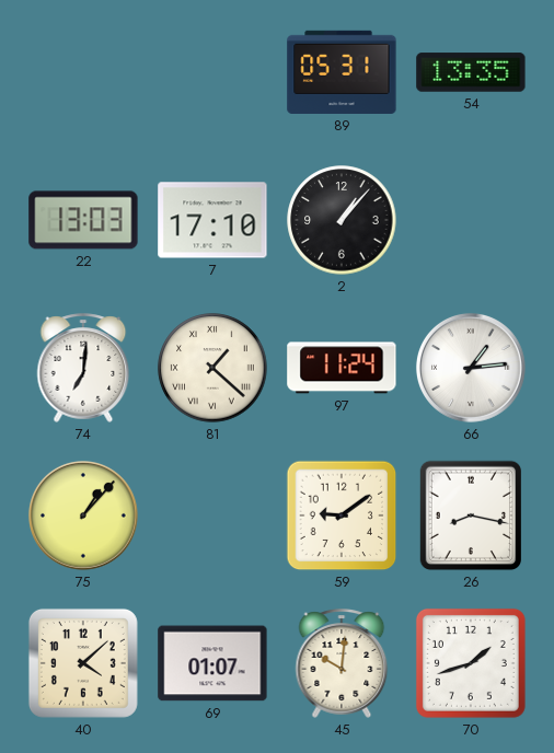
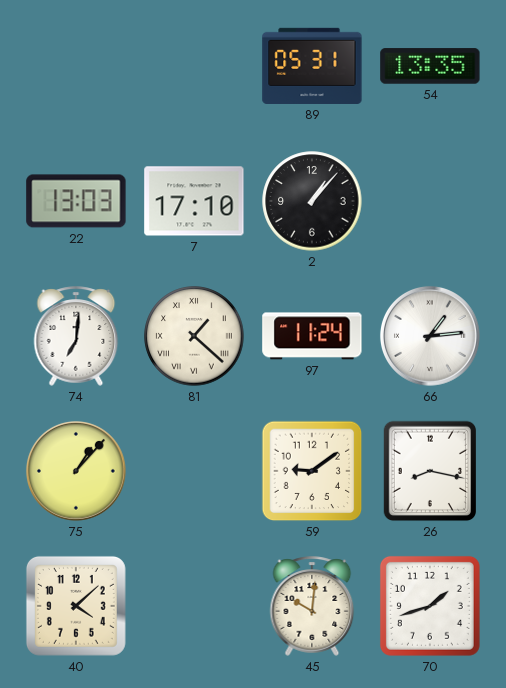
69: 01:07 -> none
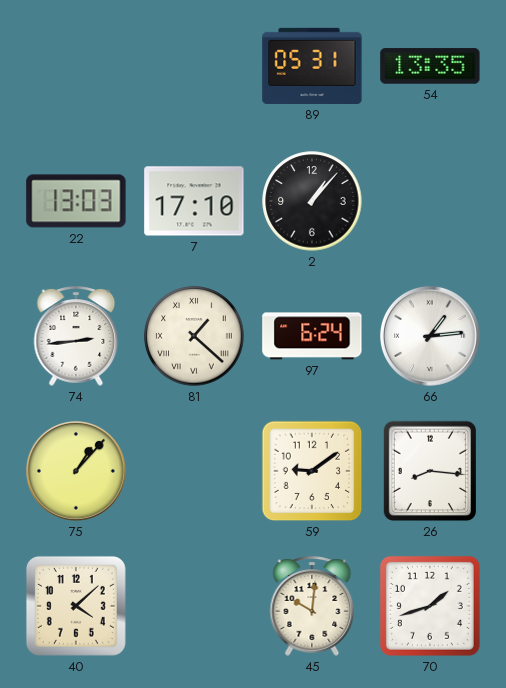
74: 7:01 -> 2:44
97: 11:24 -> 6:24
26: 8:17 -> 8:16
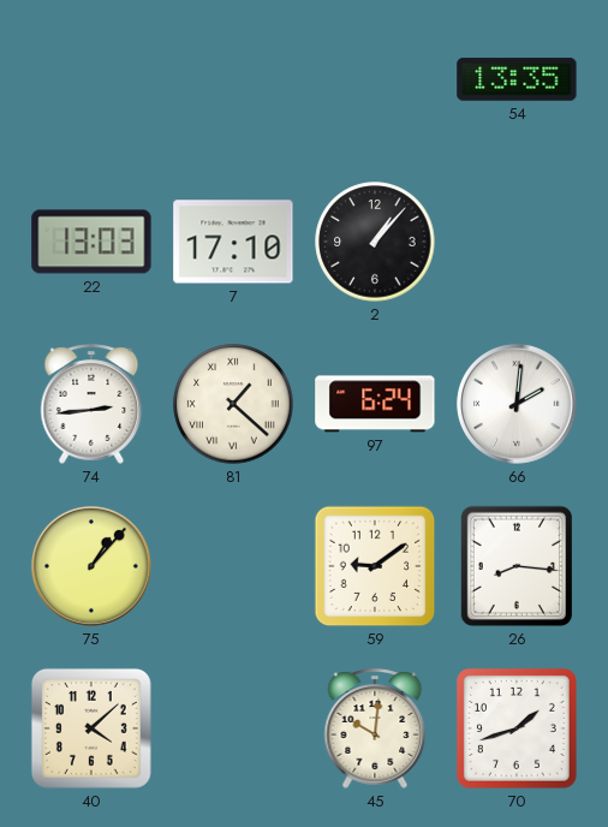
89: 05:31 -> none
66: 1:14 -> 2:01
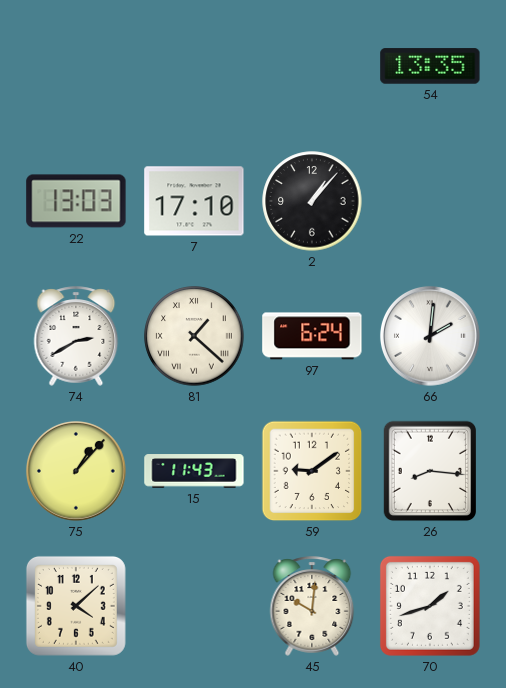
74: 2:44 -> 2:40
15: none -> 11:43
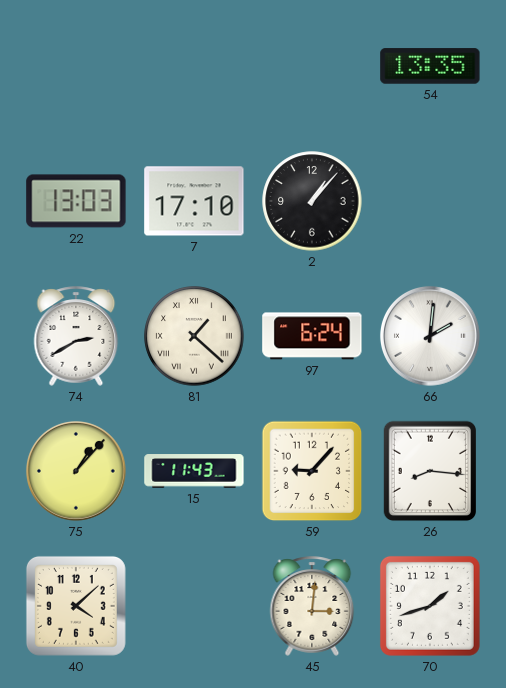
59: 9:09 -> 9:07
45: 10:01 -> 3:01
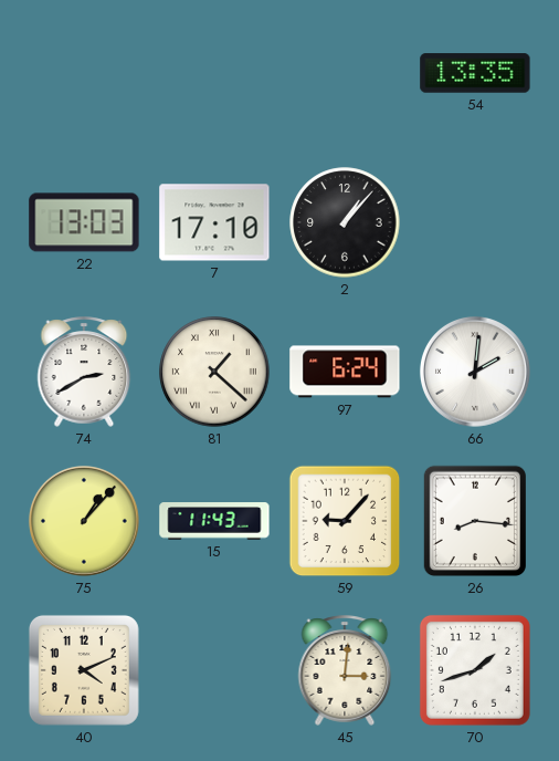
40: 4:08 -> 4:11
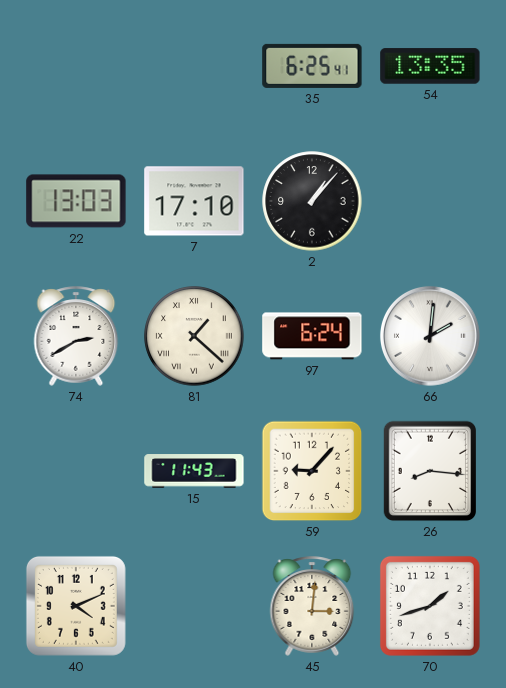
35: none -> 6:25
75: 1:07 -> none
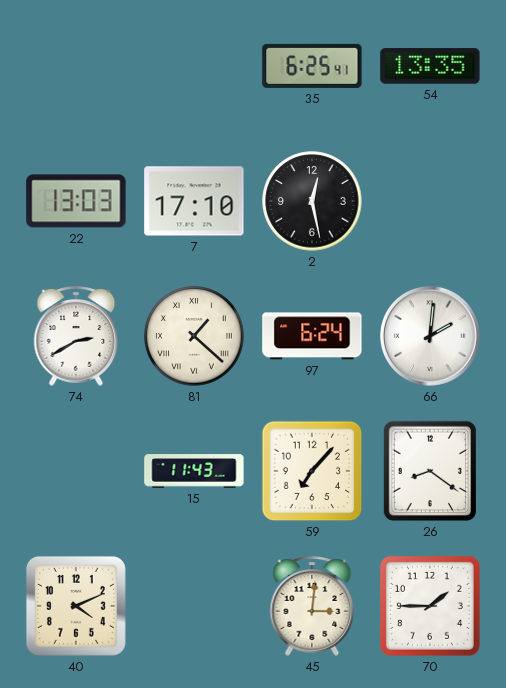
2: 1:07 -> 12:28
59: 9:07 -> 7:07
26: 8:16 -> 8:21
70: 1:42 -> 1:45
